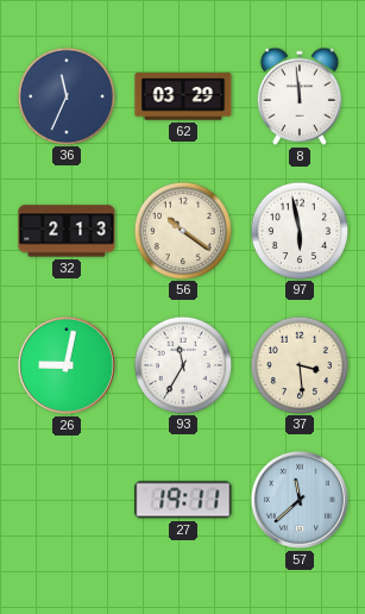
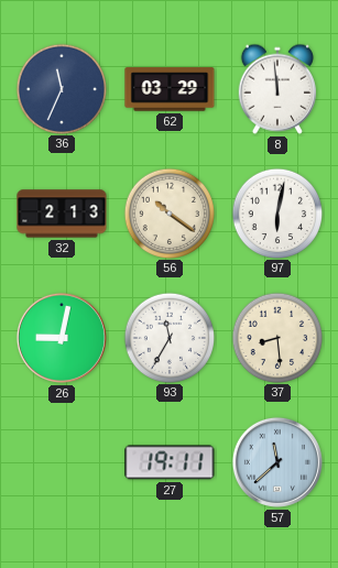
97: 5:58 -> 6:02
37: 3:29 -> 8:29
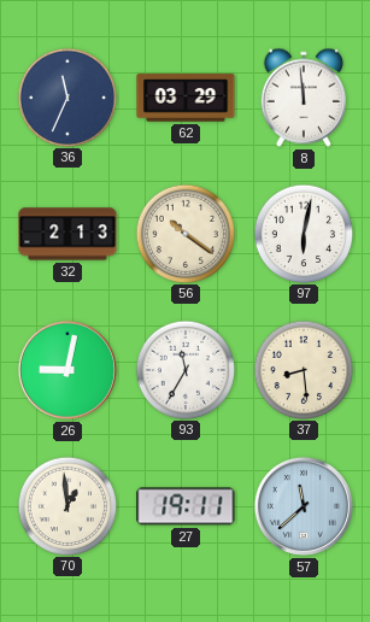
70: none -> 12:59
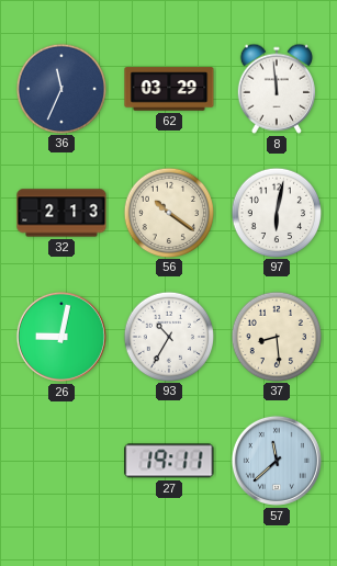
93: 11:35 -> 10:35
70: 12:59 -> none
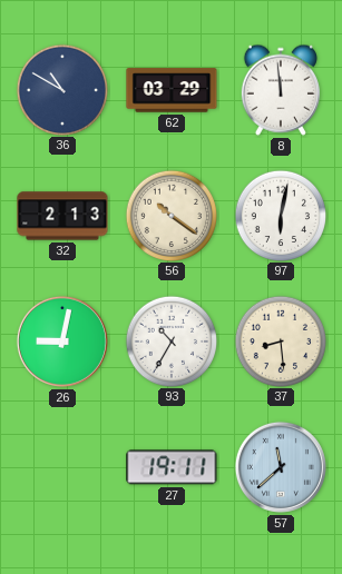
36: 11:34 -> 10:50
